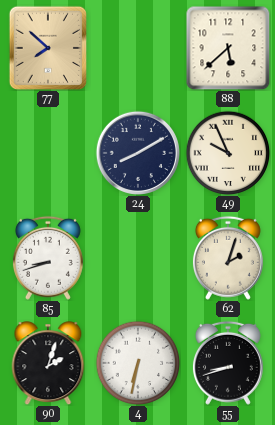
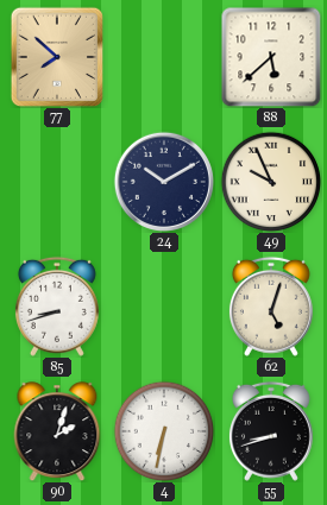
24: 8:10 -> 10:10
62: 2:03 -> 5:03
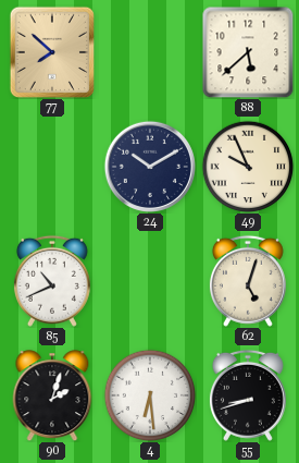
85: 8:42 -> 10:41
4: 6:32 -> 6:29
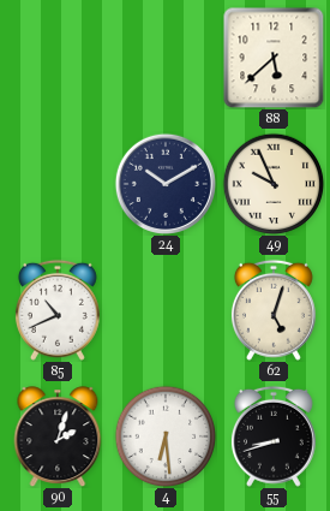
77: 7:52 -> none
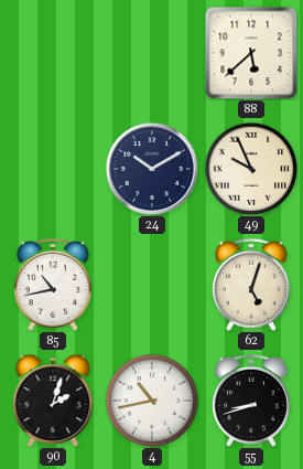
85: 10:41 -> 10:43
4: 6:29 -> 10:43
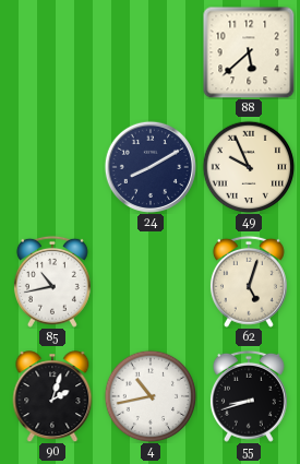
24: 10:10 -> 8:10
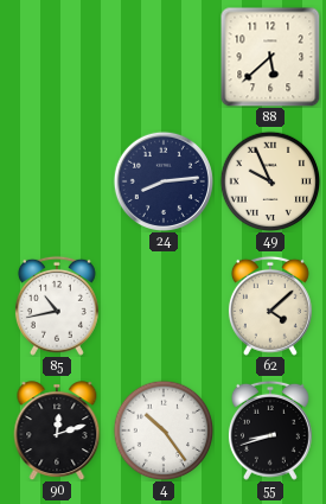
24: 8:10 -> 8:14
62: 5:03 -> 4:08
90: 2:03 -> 12:12
4: 10:43 -> 10:24
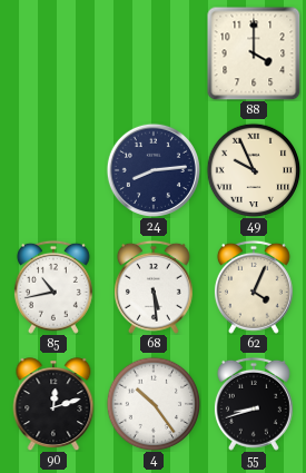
88: 5:38 -> 4:00
68: none -> 5:29
62: 4:08 -> 4:04
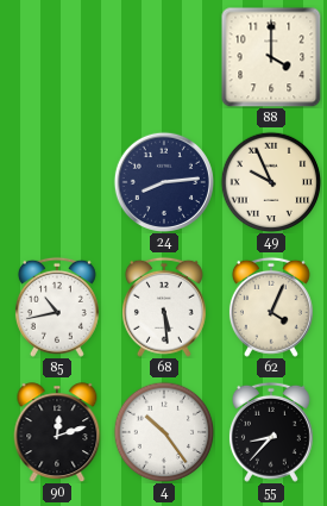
55: 8:42 -> 8:37
